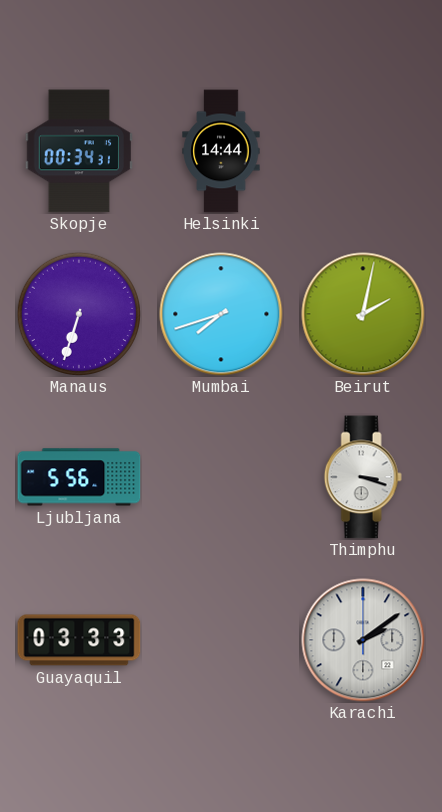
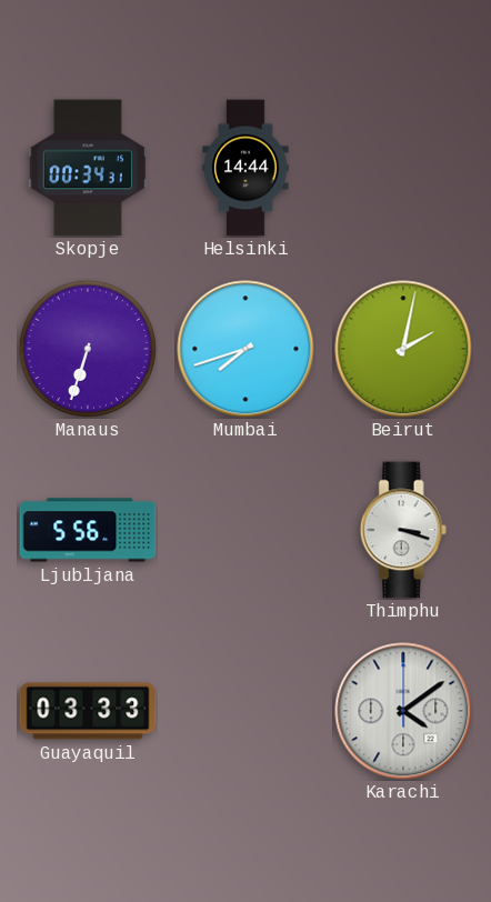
Karachi: 2:09 -> 4:09
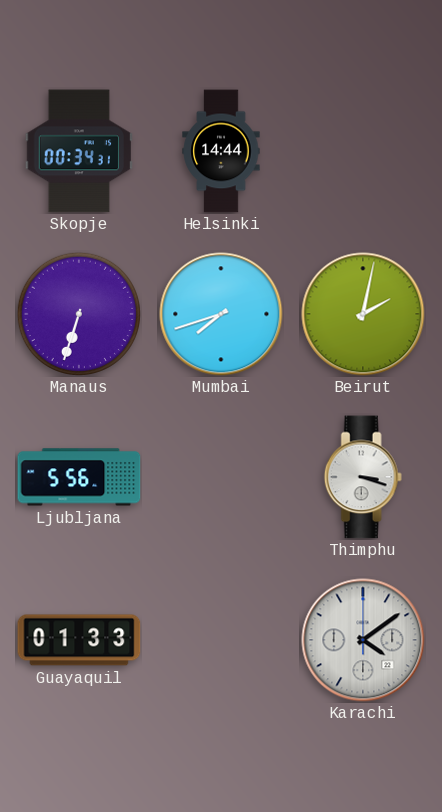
Guayaquil: 03:33 -> 01:33
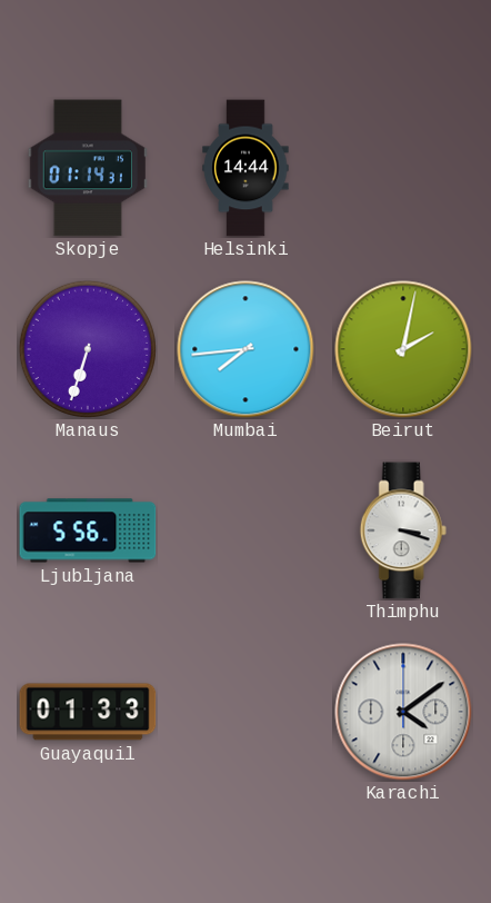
Skopje: 00:34 -> 01:14
Mumbai: 7:42 -> 7:44
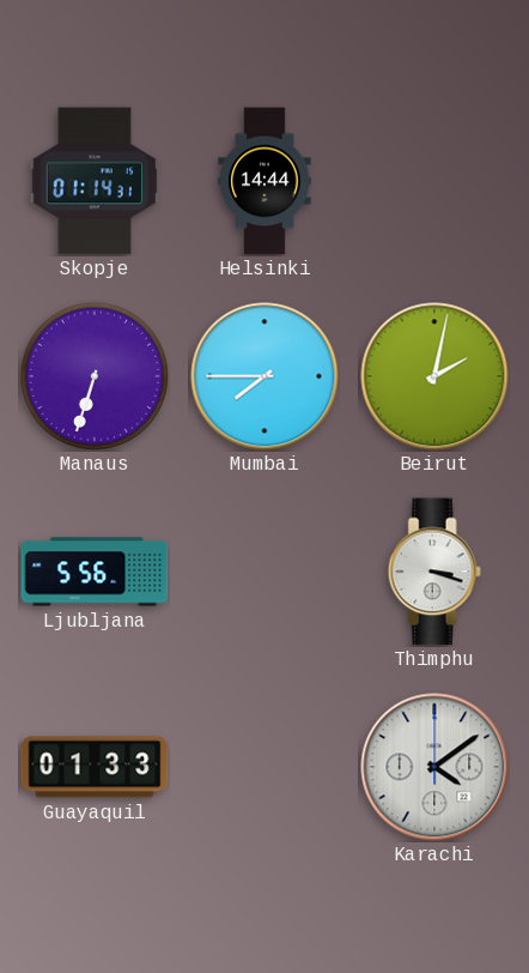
Mumbai: 7:44 -> 7:45
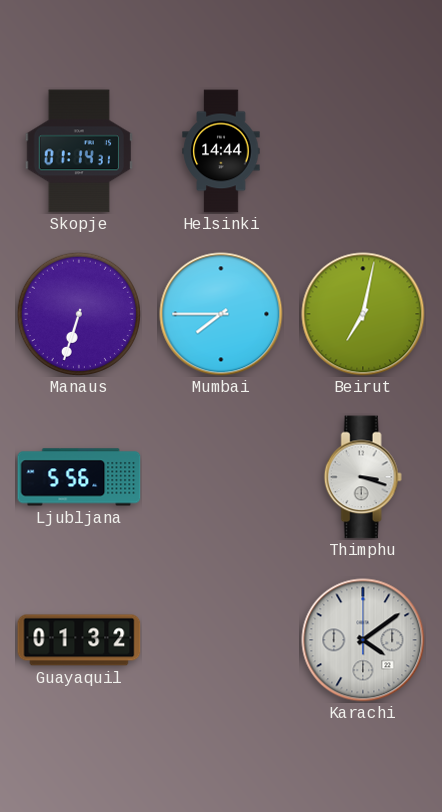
Beirut: 2:02 -> 7:02
Guayaquil: 01:33 -> 01:32
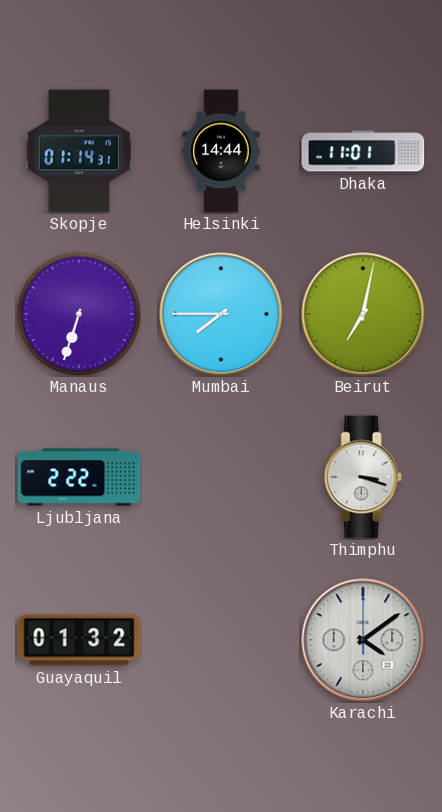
Dhaka: none -> 11:01
Ljubljana: 5:56 -> 2:22
